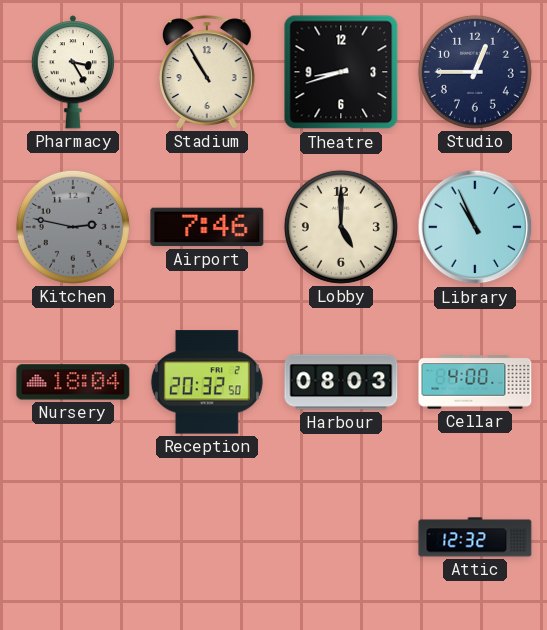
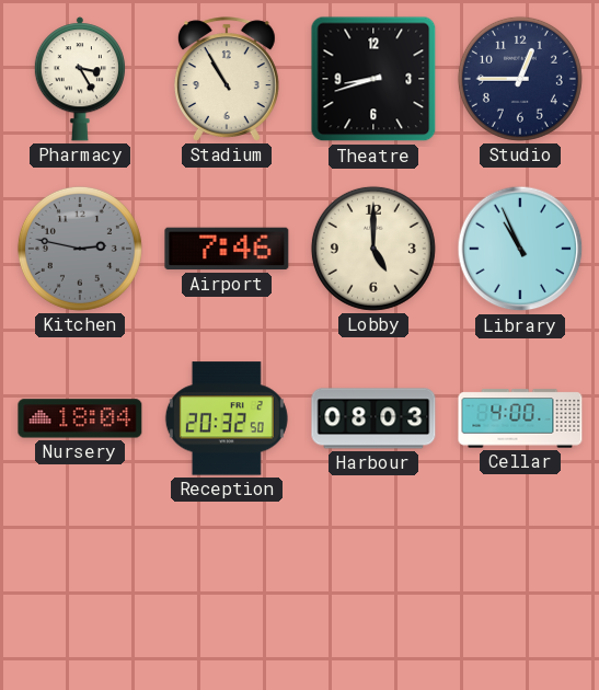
Attic: 12:32 -> none
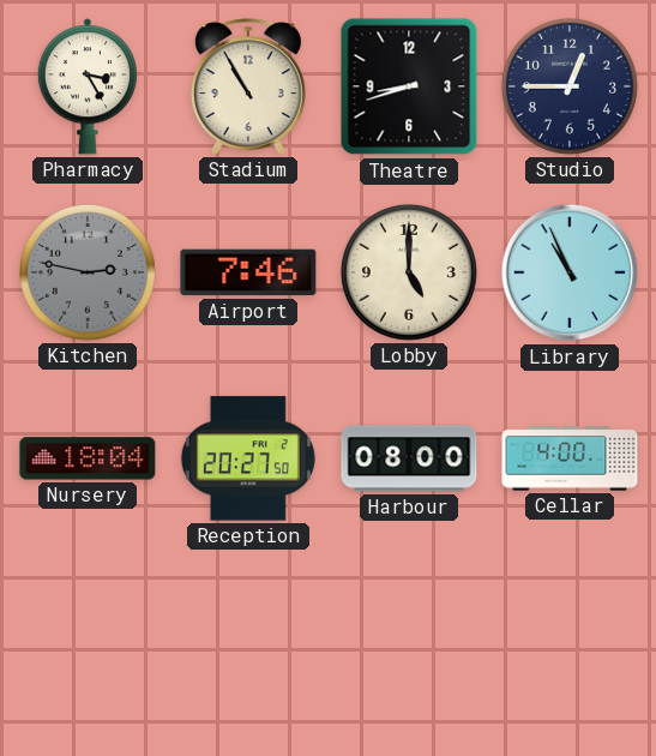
Reception: 20:32 -> 20:27
Harbour: 08:03 -> 08:00
